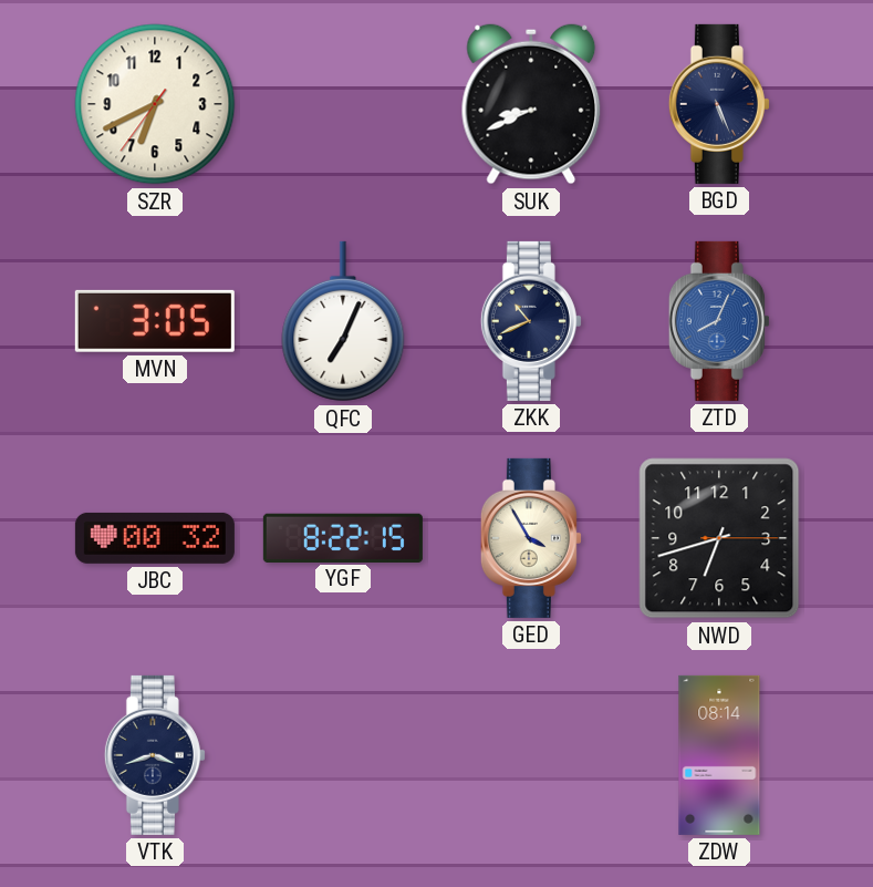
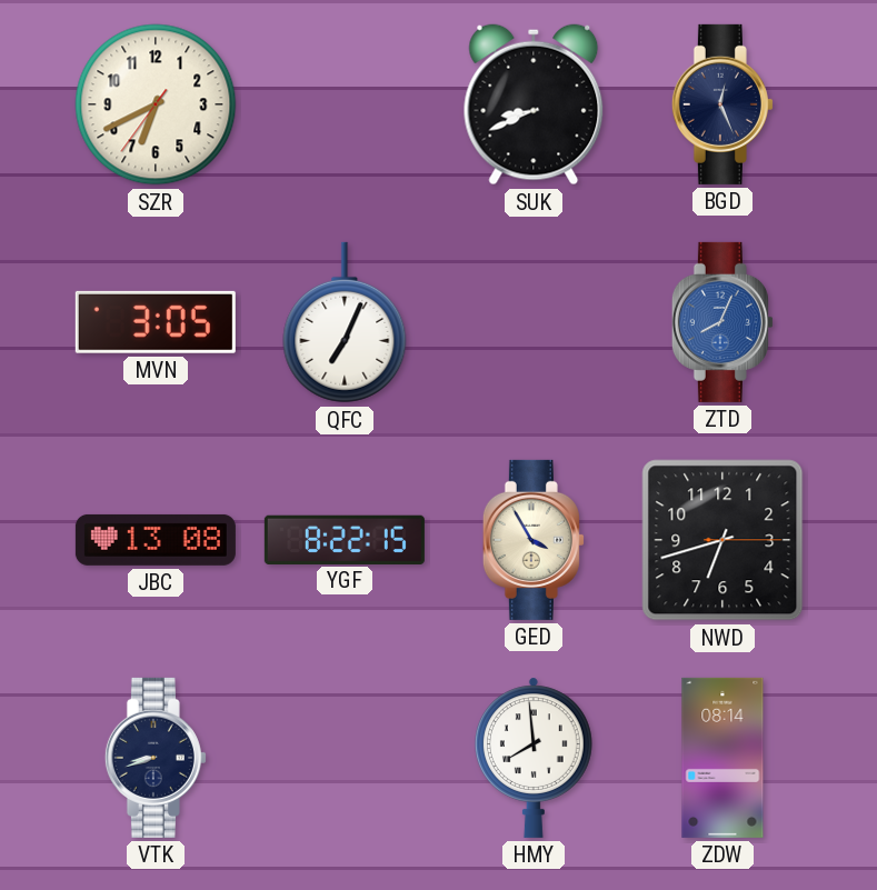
BGD: 5:26 -> 12:26
ZKK: 10:41 -> none
JBC: 00:32 -> 13:08
VTK: 3:42 -> 8:42
HMY: none -> 7:59
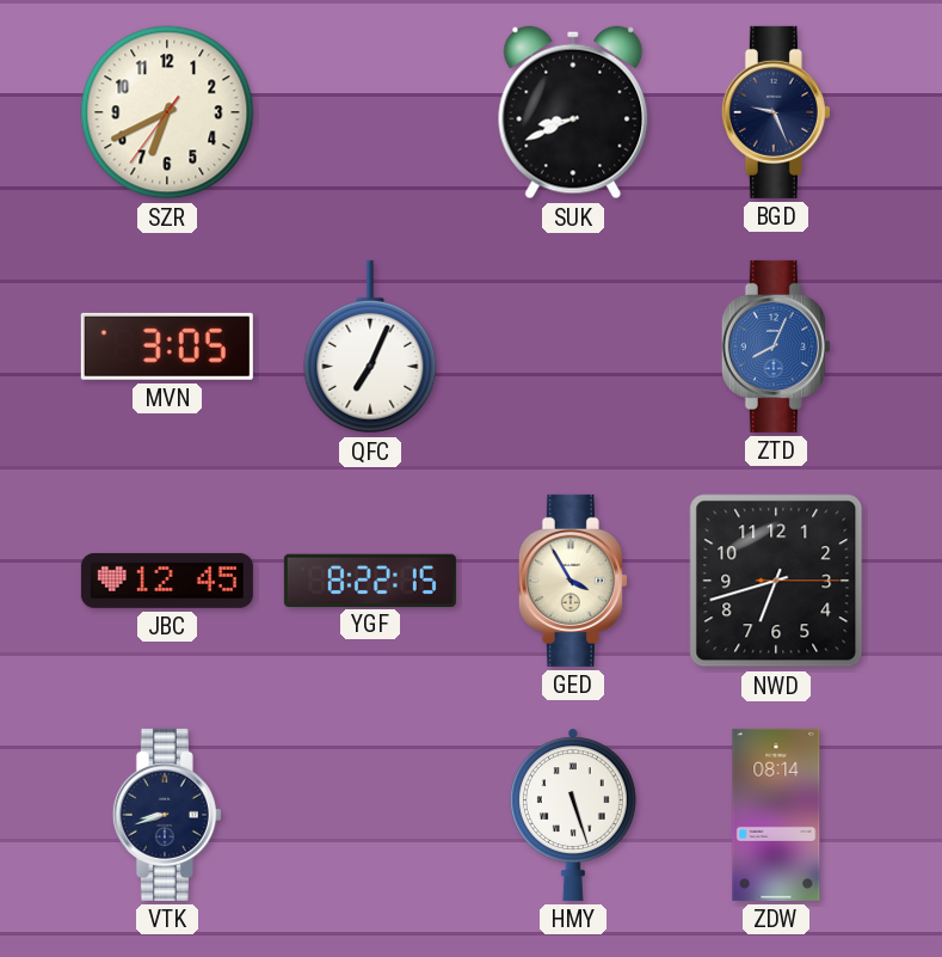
BGD: 12:26 -> 9:26
JBC: 13:08 -> 12:45
HMY: 7:59 -> 5:27
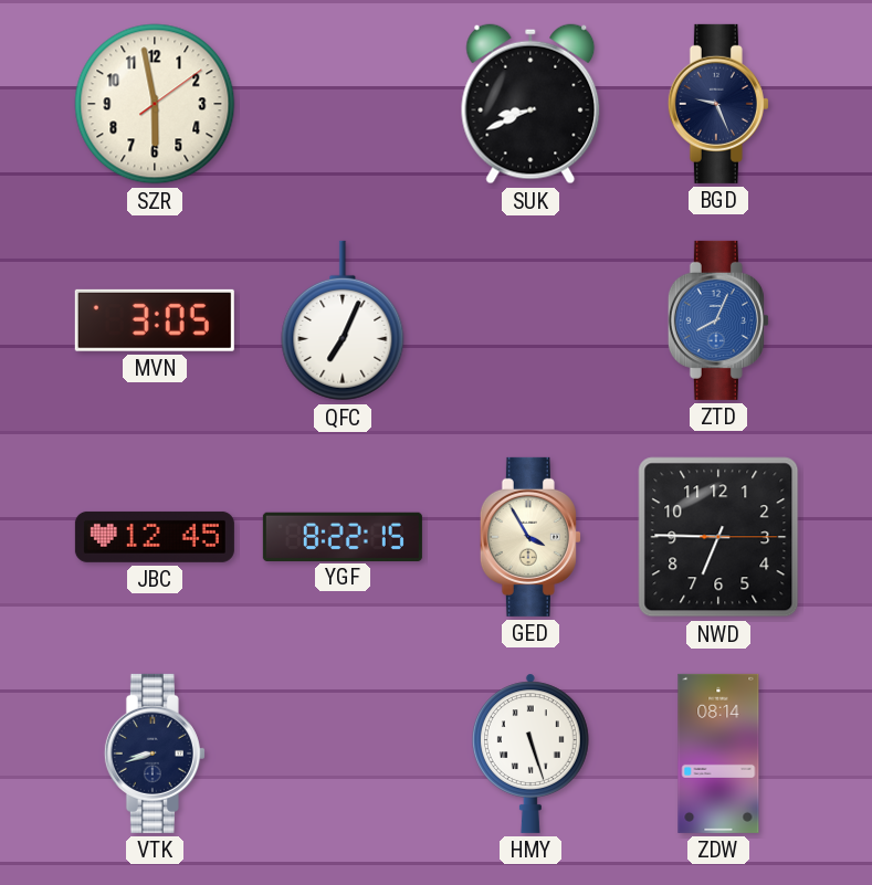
SZR: 6:40 -> 5:58
NWD: 6:42 -> 6:45
